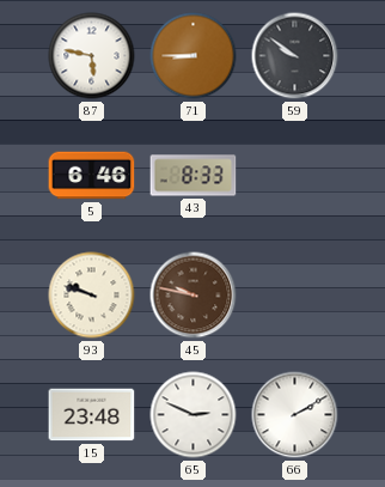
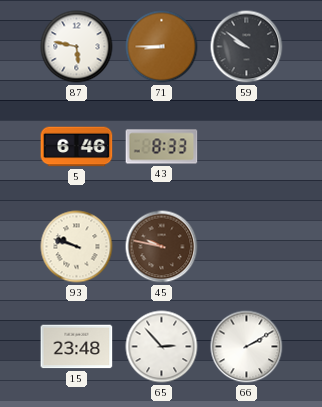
65: 2:49 -> 2:53
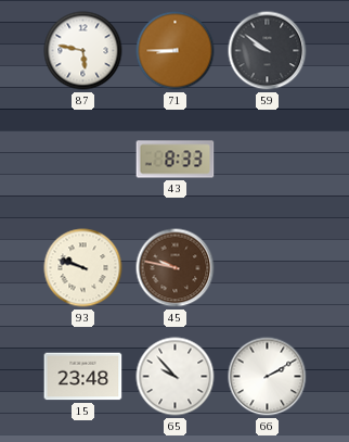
5: 6:46 -> none
65: 2:53 -> 9:53
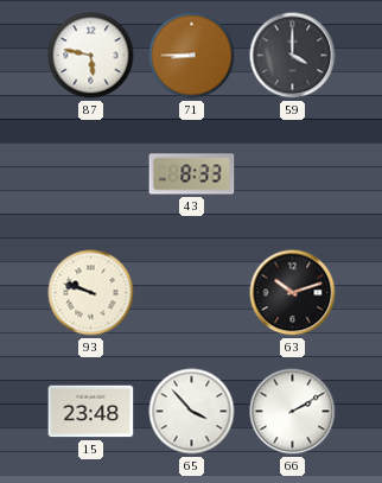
59: 9:51 -> 4:00
45: 9:47 -> none
63: none -> 10:12
65: 9:53 -> 3:53
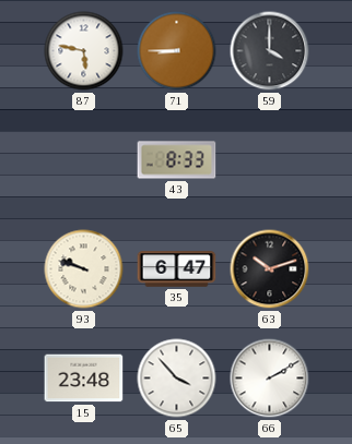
35: none -> 6:47
